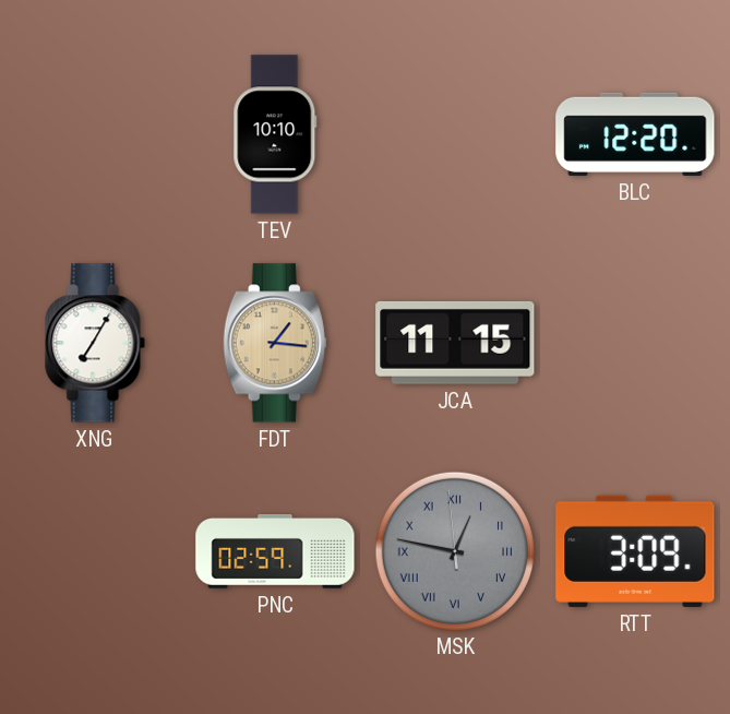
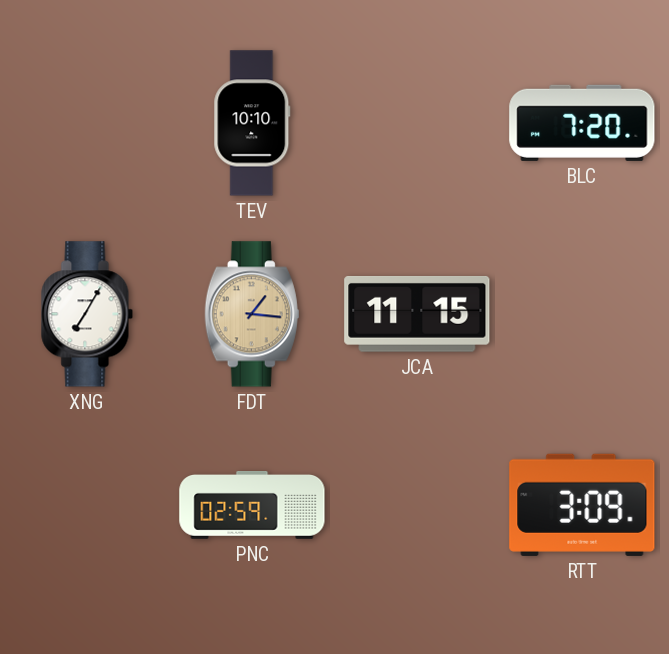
BLC: 12:20 -> 7:20
MSK: 12:46 -> none
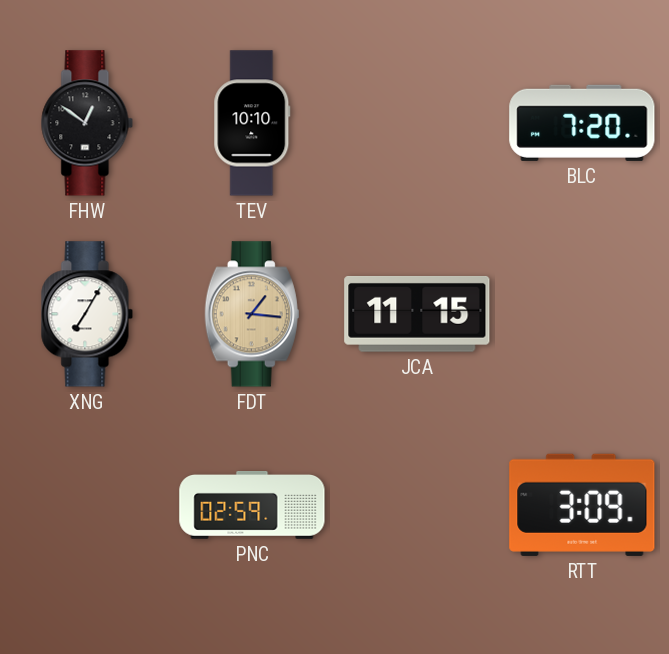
FHW: none -> 12:51
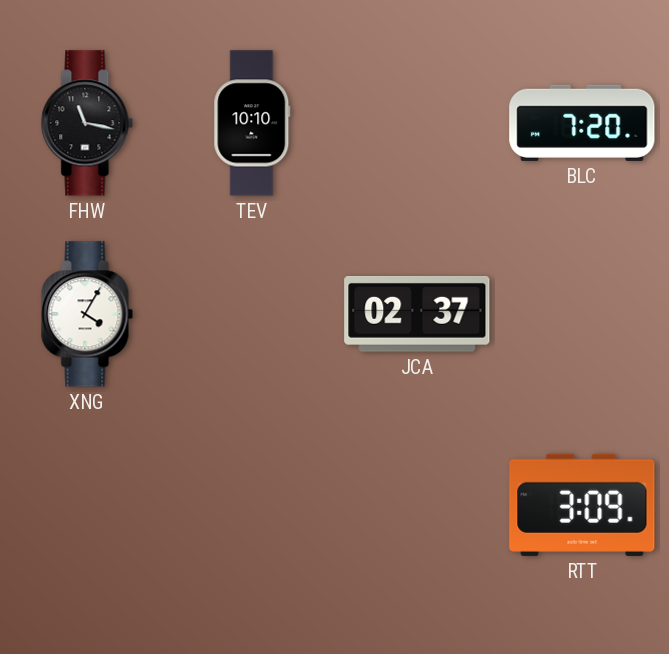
FHW: 12:51 -> 11:17
XNG: 7:05 -> 4:05
FDT: 1:16 -> none
JCA: 11:15 -> 02:37
PNC: 02:59 -> none
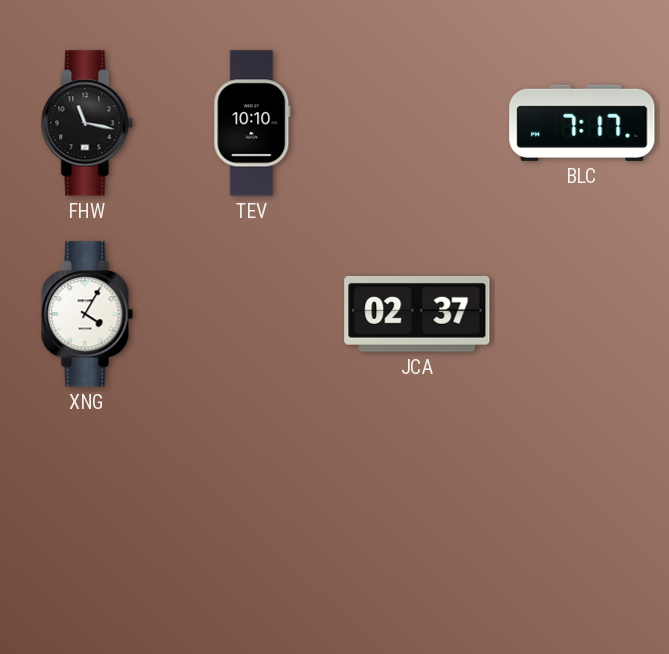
BLC: 7:20 -> 7:17
RTT: 3:09 -> none
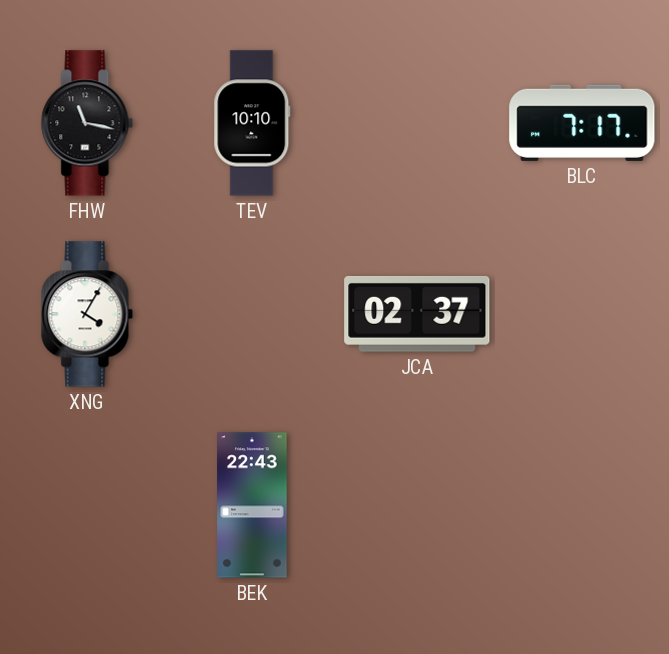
BEK: none -> 22:43
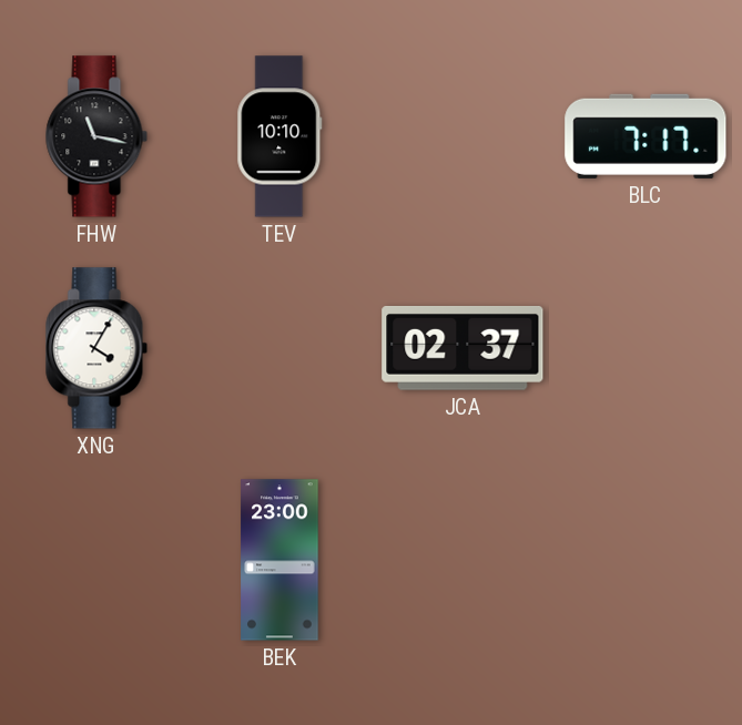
BEK: 22:43 -> 23:00
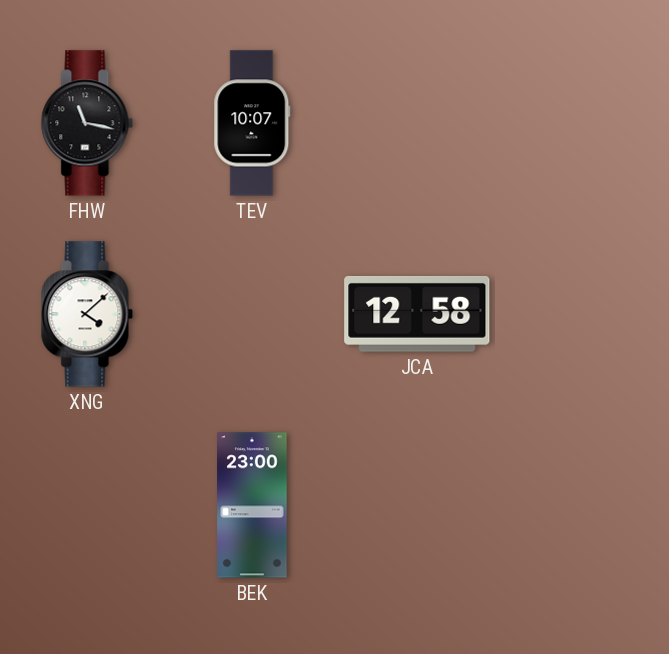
TEV: 10:10 -> 10:07
BLC: 7:17 -> none
XNG: 4:05 -> 4:08
JCA: 02:37 -> 12:58
